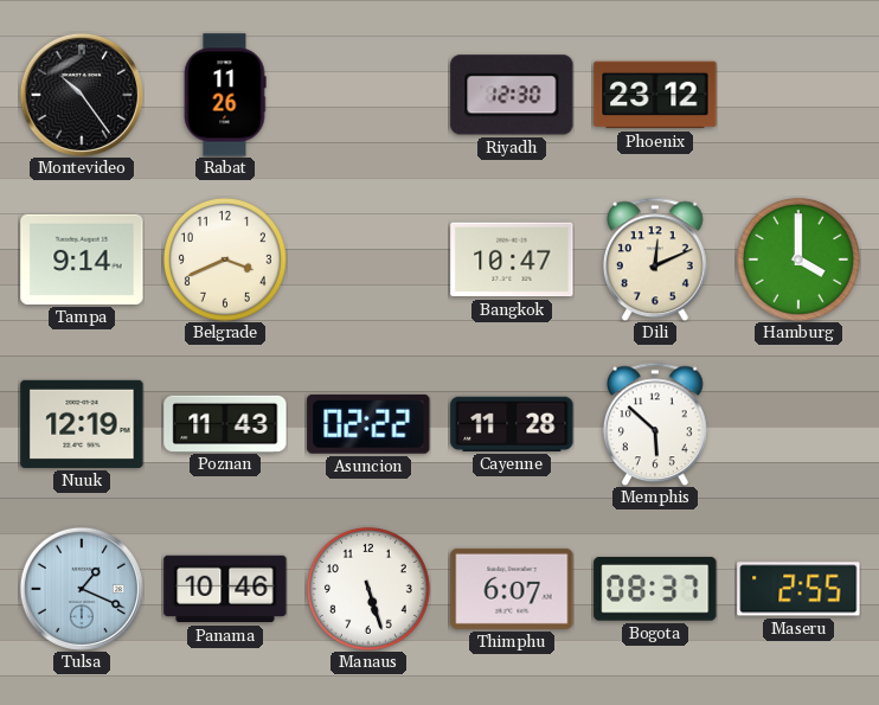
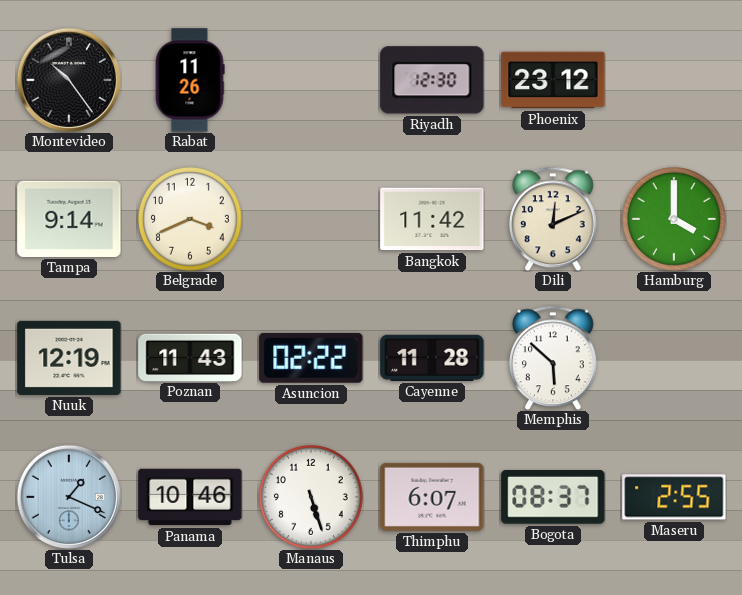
Bangkok: 10:47 -> 11:42
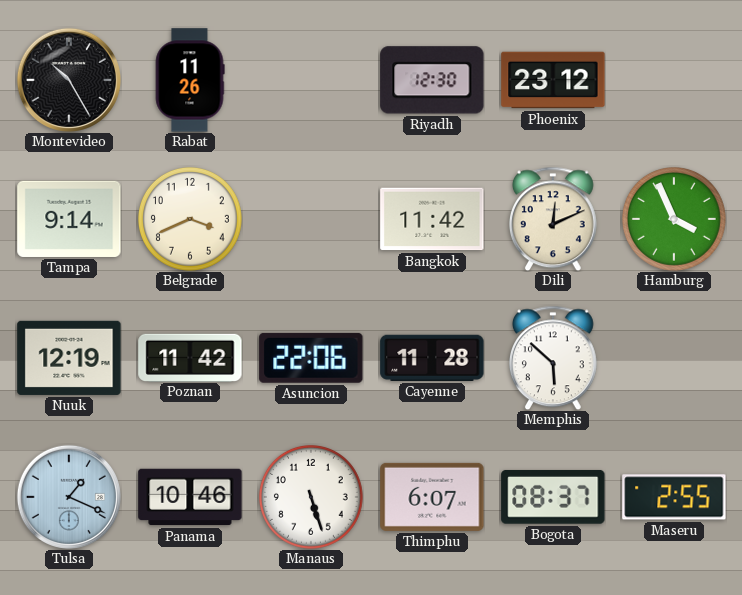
Montevideo: 10:24 -> 10:25
Hamburg: 4:00 -> 3:56
Poznan: 11:43 -> 11:42
Asuncion: 02:22 -> 22:06
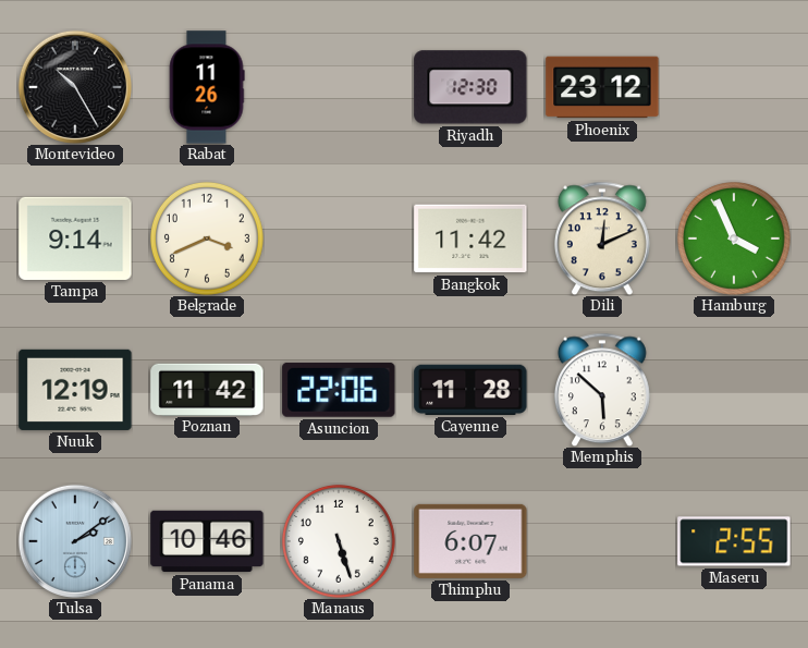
Tulsa: 1:19 -> 2:09
Bogota: 08:37 -> none
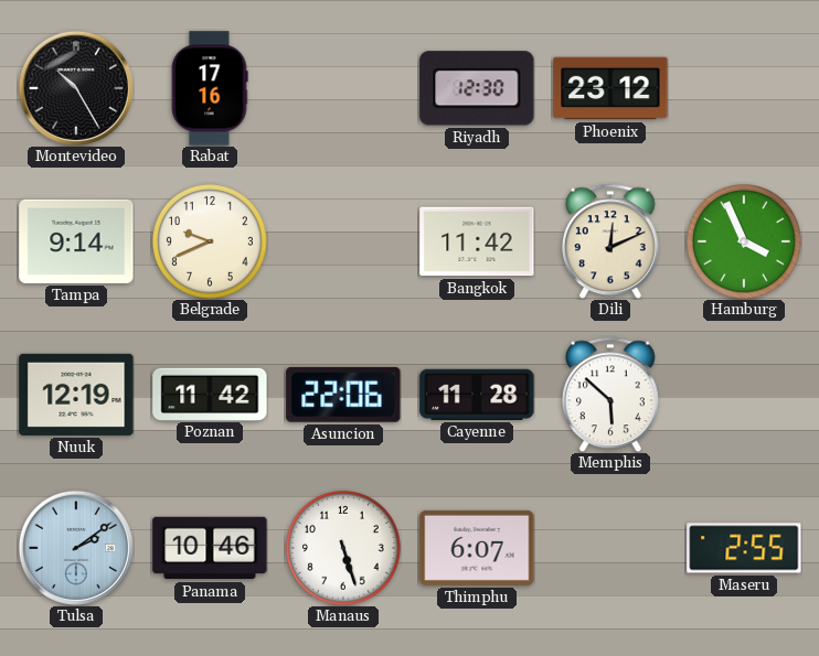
Rabat: 11:26 -> 17:16
Belgrade: 3:41 -> 9:41
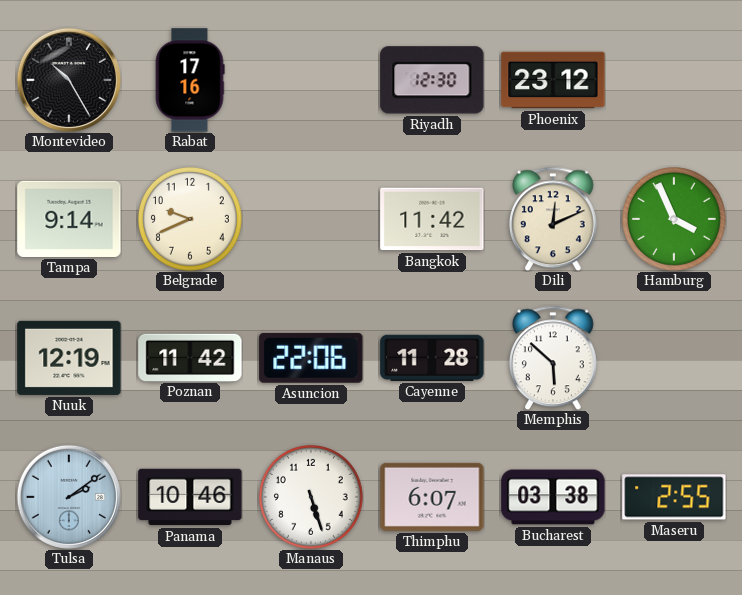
Bucharest: none -> 03:38
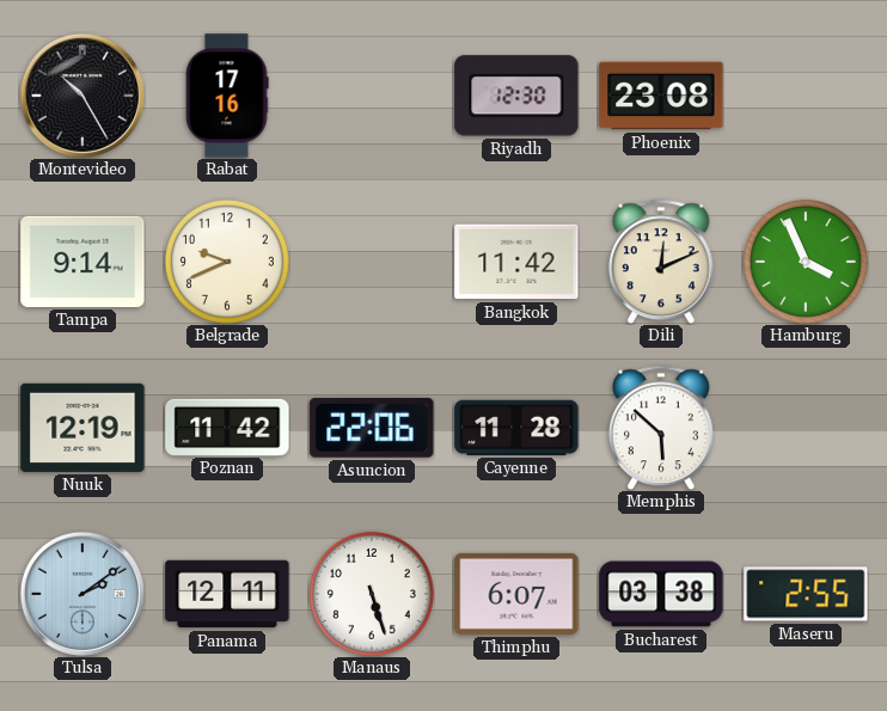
Phoenix: 23:12 -> 23:08
Panama: 10:46 -> 12:11
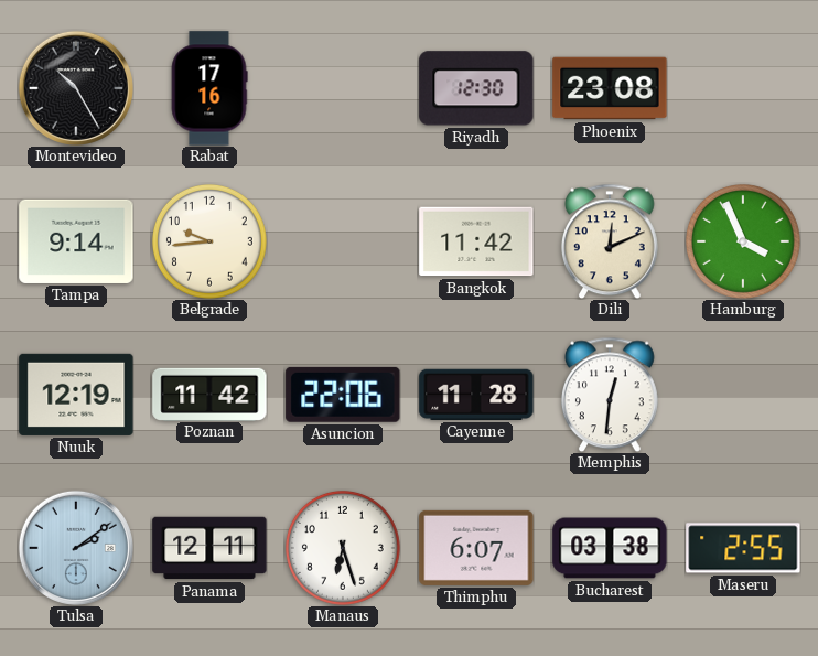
Belgrade: 9:41 -> 9:44
Memphis: 5:52 -> 12:31
Manaus: 5:27 -> 6:27
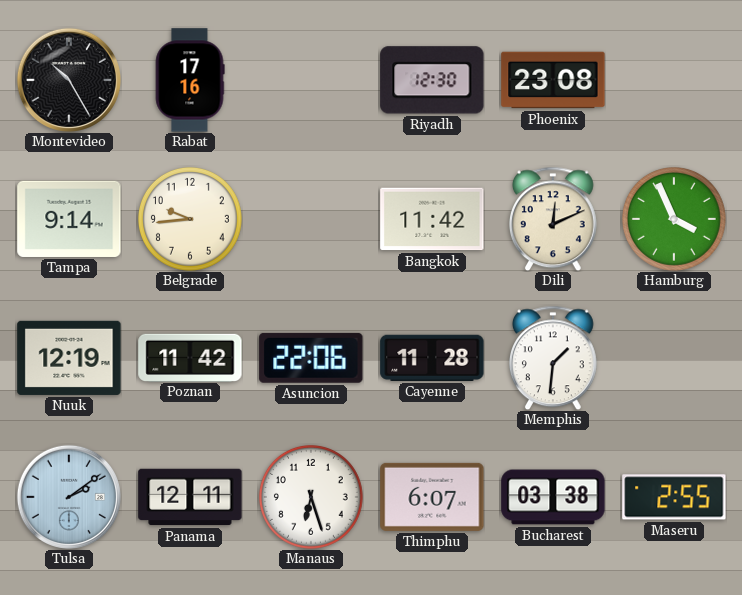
Memphis: 12:31 -> 1:31
